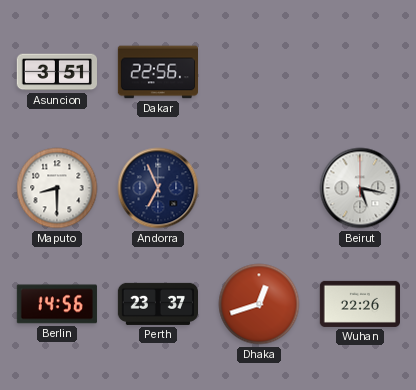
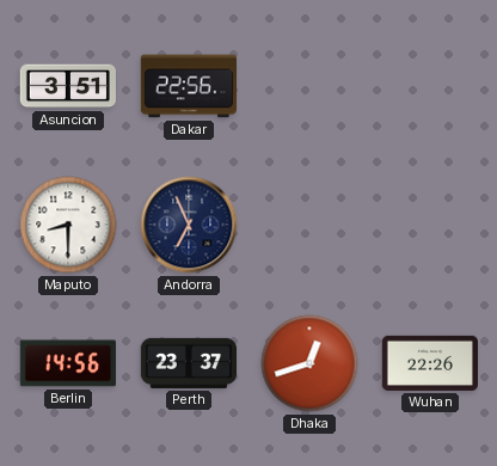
Beirut: 5:17 -> none
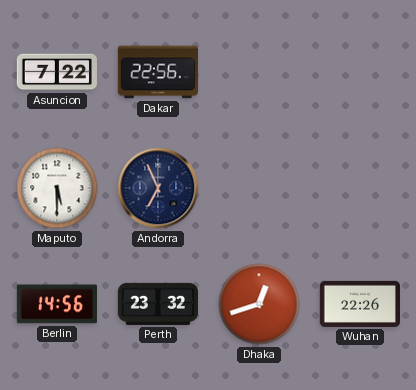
Asuncion: 3:51 -> 7:22
Maputo: 8:30 -> 5:30
Perth: 23:37 -> 23:32
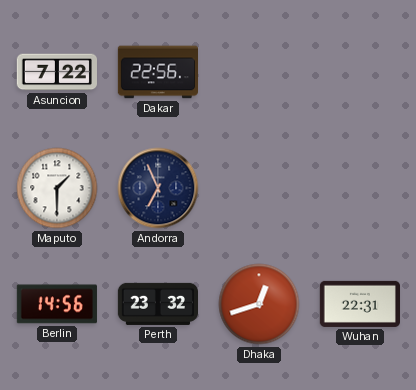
Maputo: 5:30 -> 1:30
Wuhan: 22:26 -> 22:31
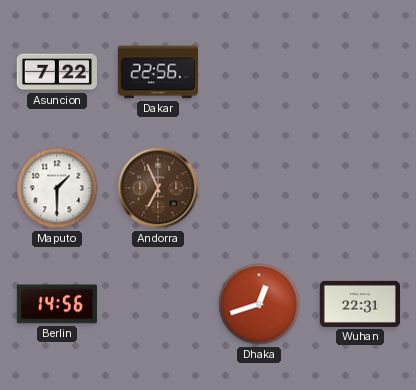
Andorra dial: navy -> brown
Perth: 23:32 -> none
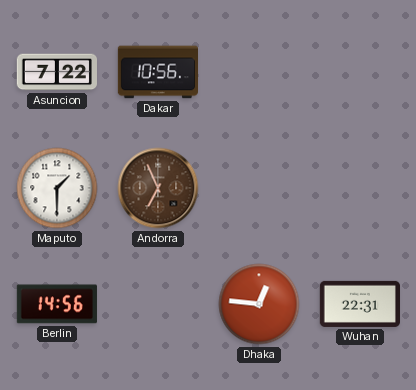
Dakar: 22:56 -> 10:56
Dhaka: 12:42 -> 12:46
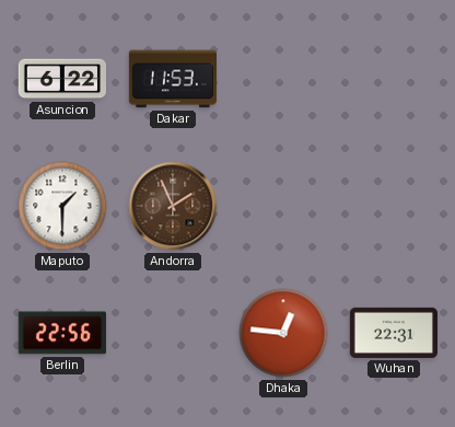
Asuncion: 7:22 -> 6:22
Dakar: 10:56 -> 11:53
Andorra: 6:56 -> 1:56
Berlin: 14:56 -> 22:56
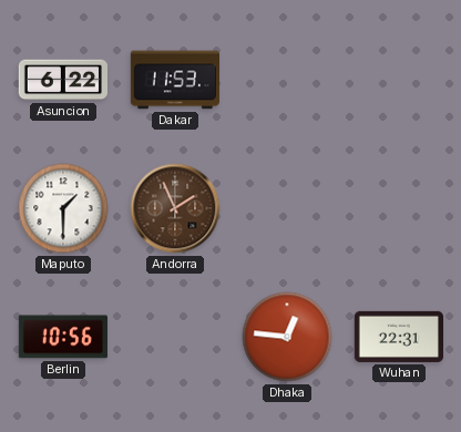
Berlin: 22:56 -> 10:56
